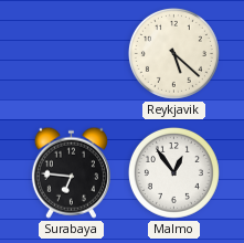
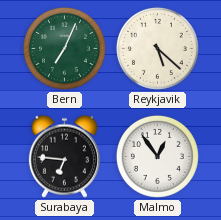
Bern: none -> 7:04
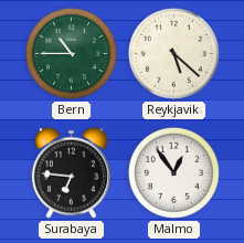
Bern: 7:04 -> 10:45
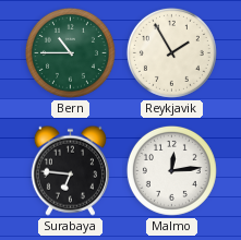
Reykjavik: 5:22 -> 1:55
Malmo: 12:54 -> 12:14
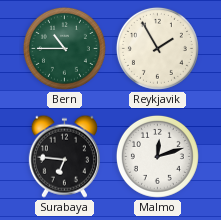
Malmo: 12:14 -> 12:12
